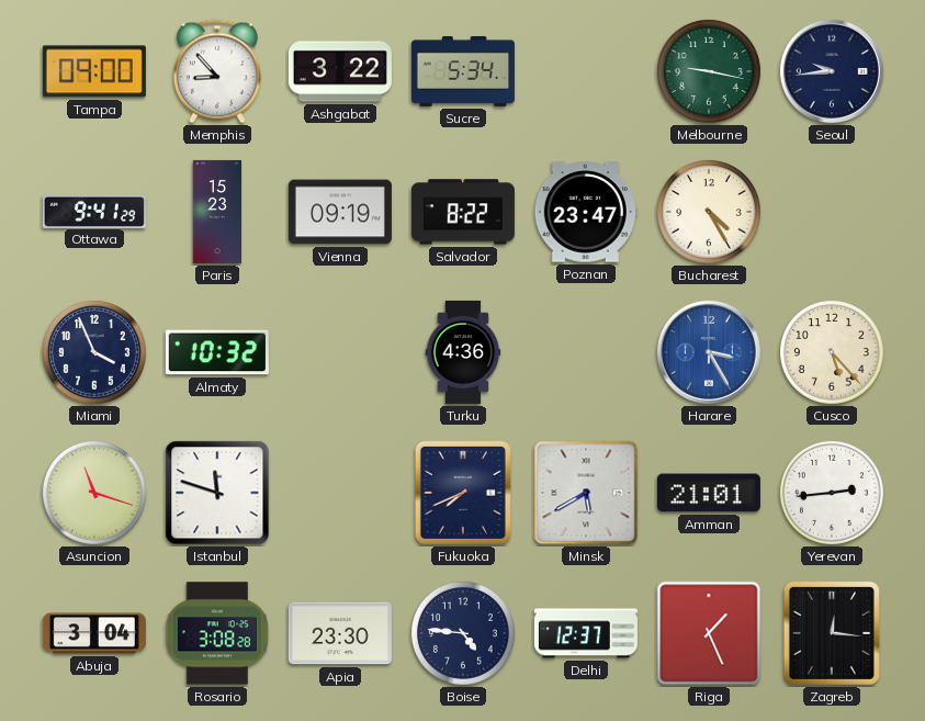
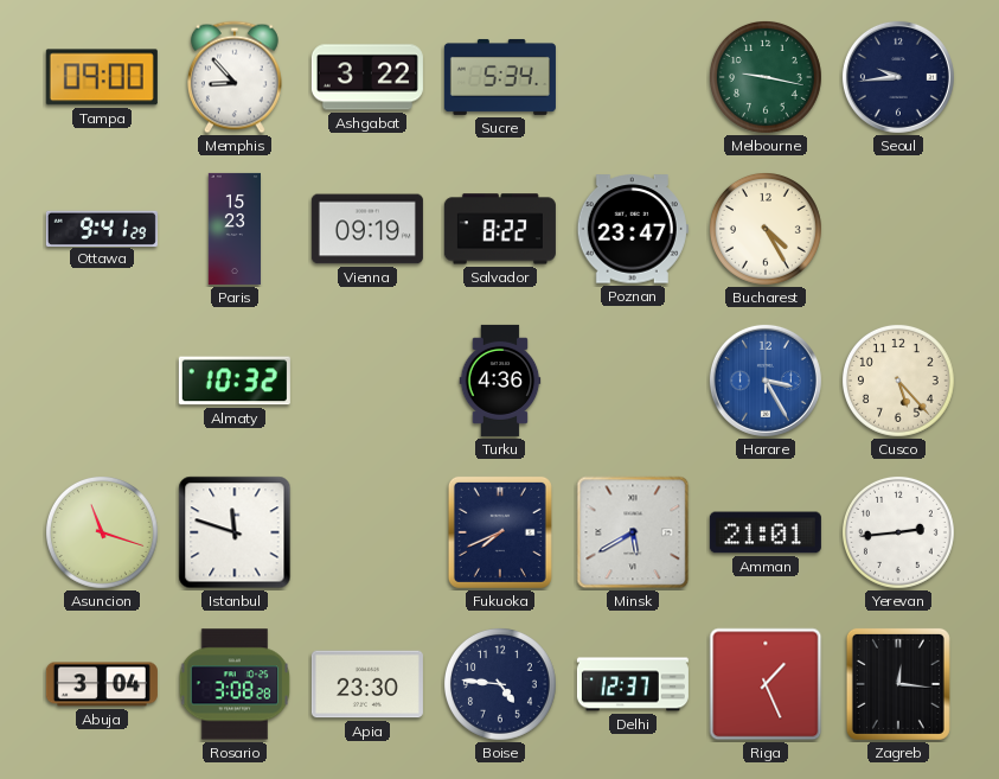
Miami: 3:56 -> none
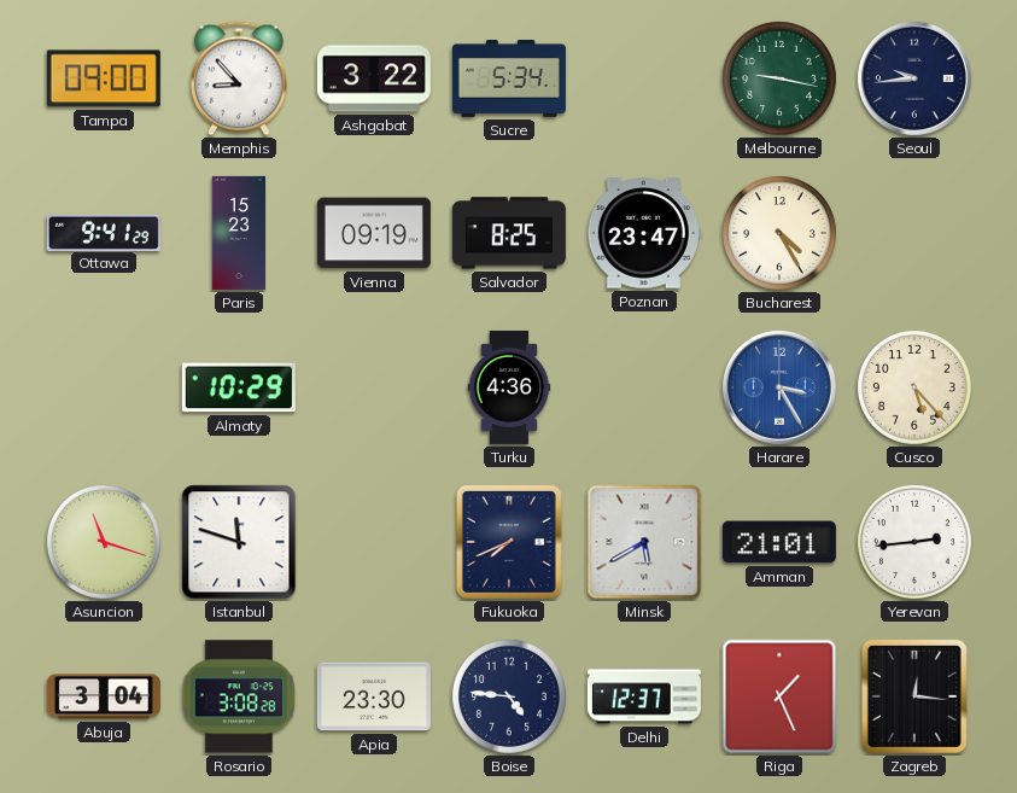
Salvador: 8:22 -> 8:25
Almaty: 10:32 -> 10:29
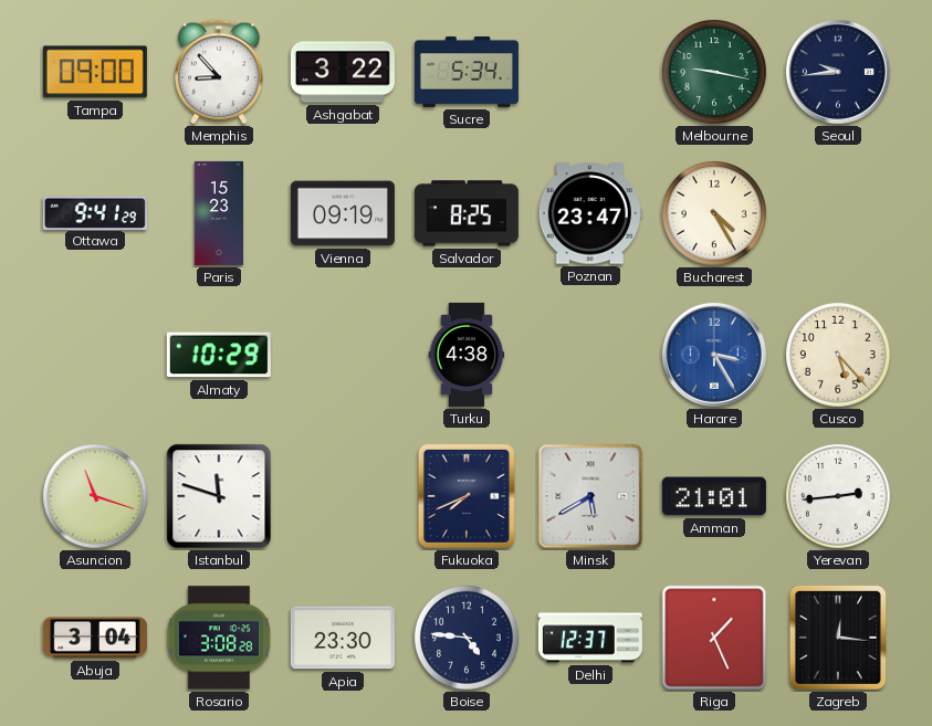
Turku: 4:36 -> 4:38
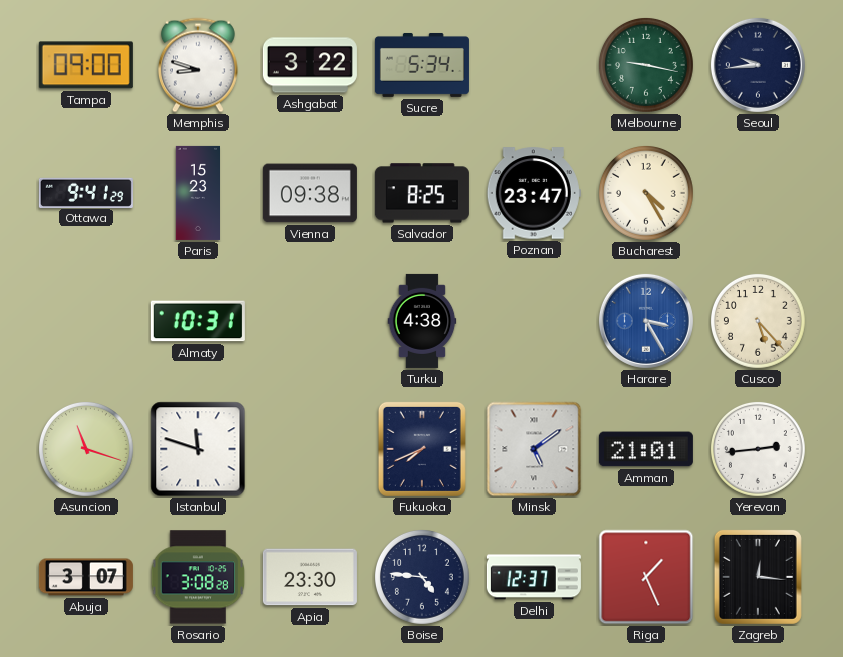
Memphis: 8:53 -> 8:48
Vienna: 09:19 -> 09:38
Almaty: 10:29 -> 10:31
Minsk: 5:40 -> 5:09
Abuja: 3:04 -> 3:07
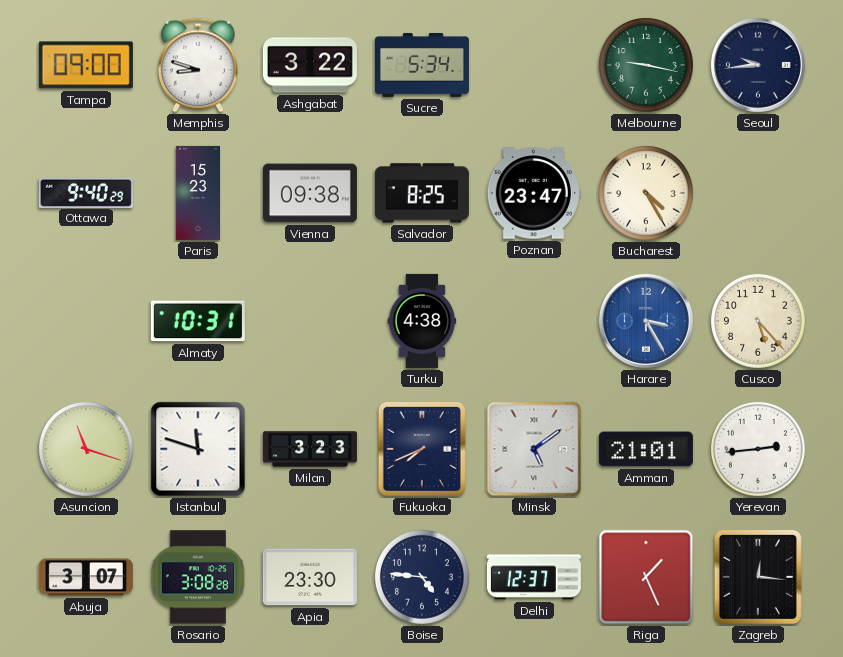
Ottawa: 9:41 -> 9:40
Milan: none -> 3:23
